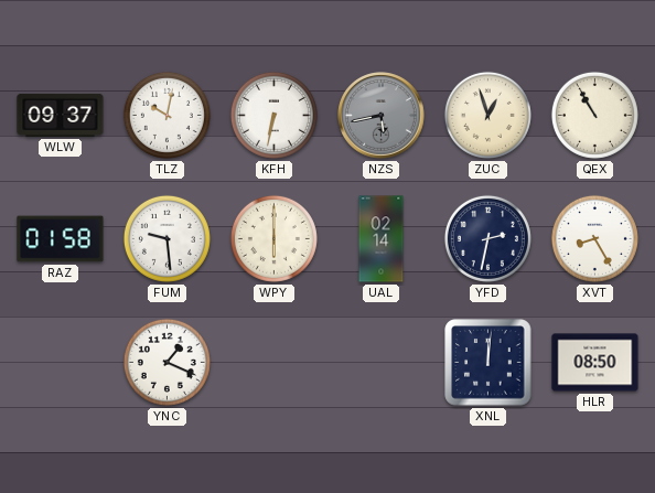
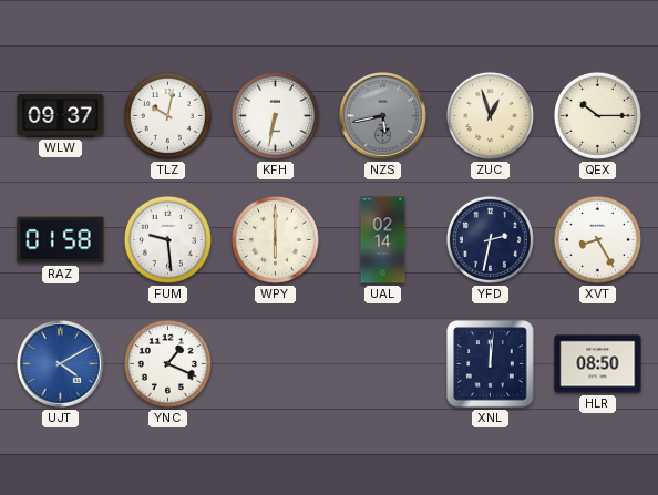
QEX: 10:55 -> 10:15
UJT: none -> 4:10
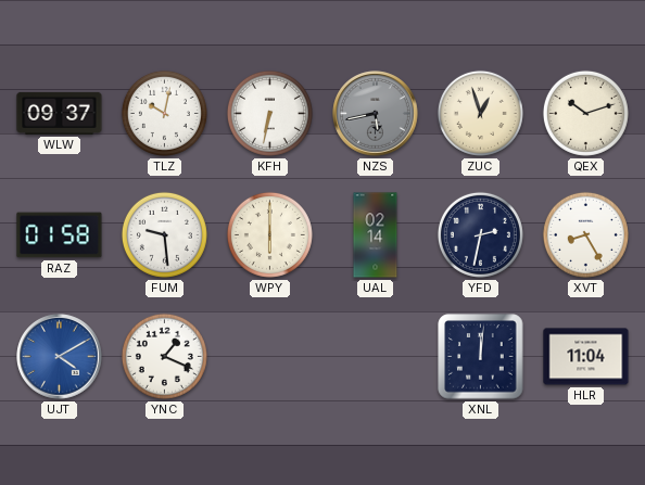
QEX: 10:15 -> 10:12
HLR: 08:50 -> 11:04
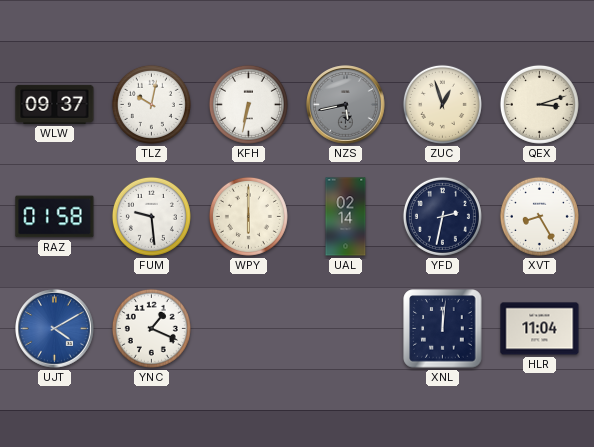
QEX: 10:12 -> 3:12
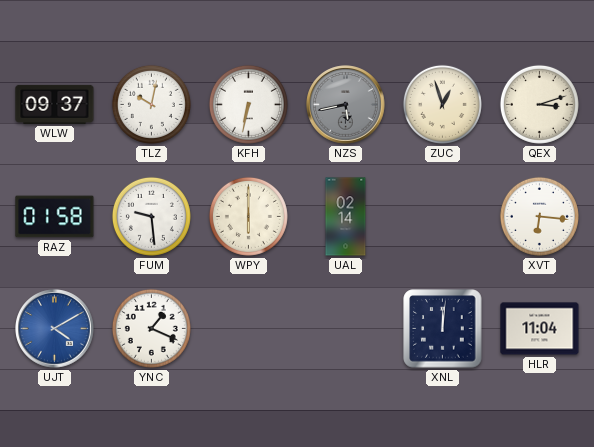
YFD: 2:32 -> none
XVT: 8:25 -> 6:16
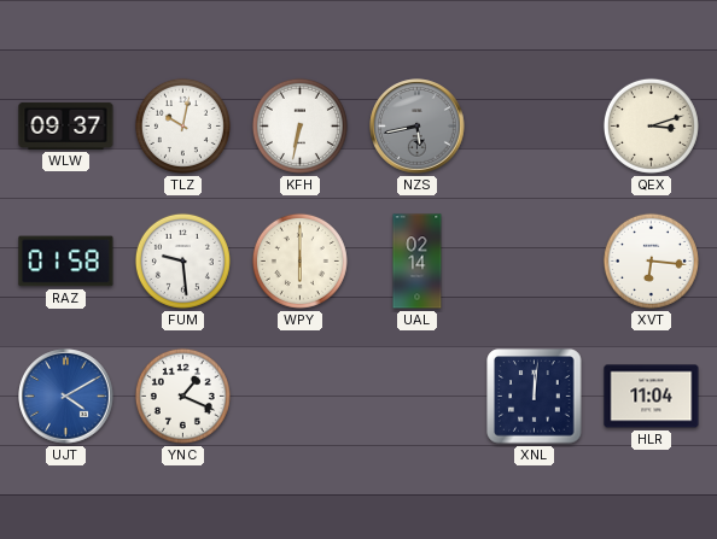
ZUC: 12:57 -> none
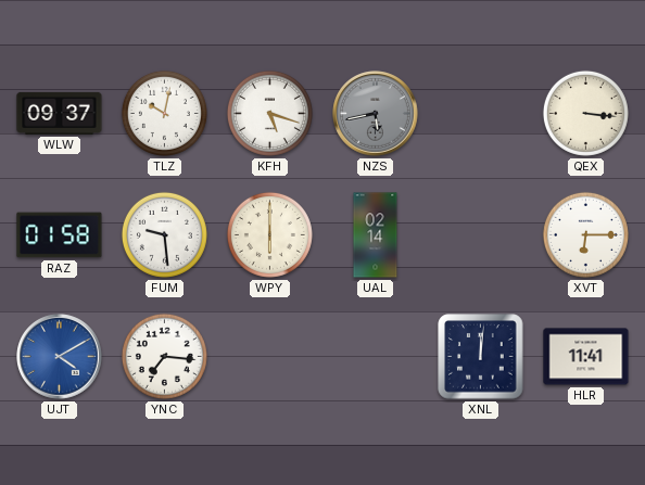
KFH: 6:32 -> 5:18
QEX: 3:12 -> 3:16
XVT: 6:16 -> 6:15
YNC: 1:19 -> 7:16
HLR: 11:04 -> 11:41
